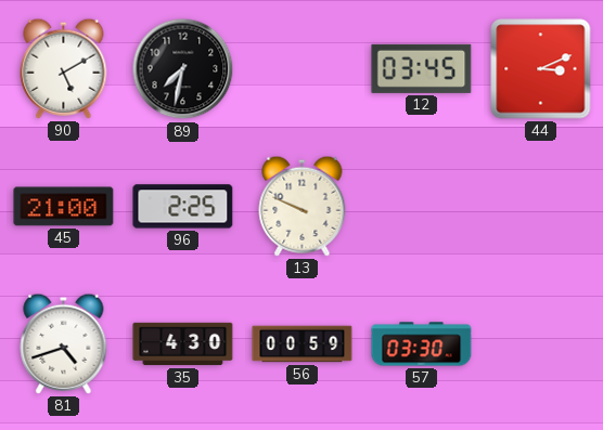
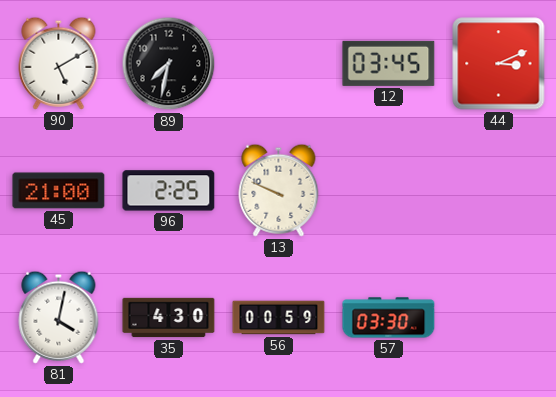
81: 4:42 -> 4:02
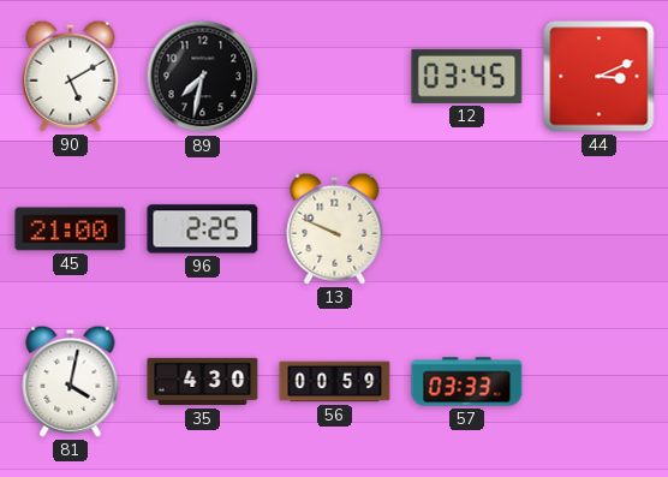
57: 03:30 -> 03:33
